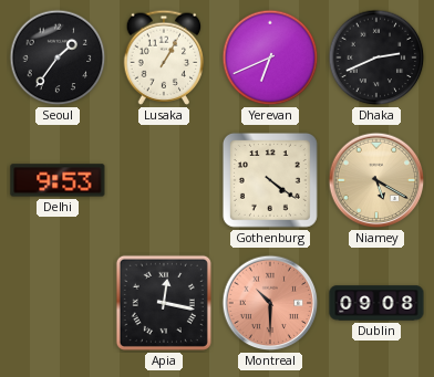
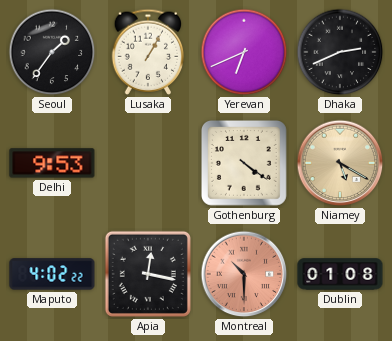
Maputo: none -> 4:02
Dublin: 09:08 -> 01:08
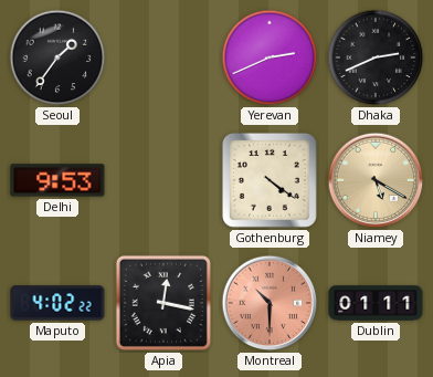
Lusaka: 1:05 -> none
Yerevan: 6:41 -> 2:41
Dublin: 01:08 -> 01:11
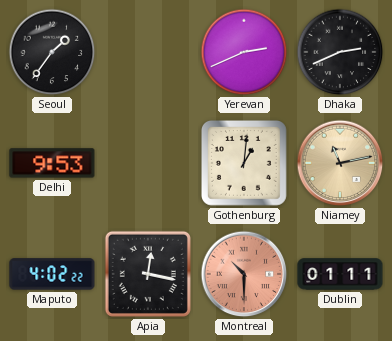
Gothenburg: 4:21 -> 1:01
Niamey: 5:20 -> 11:13
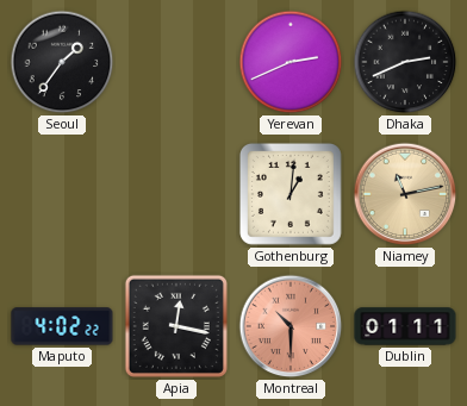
Delhi: 9:53 -> none
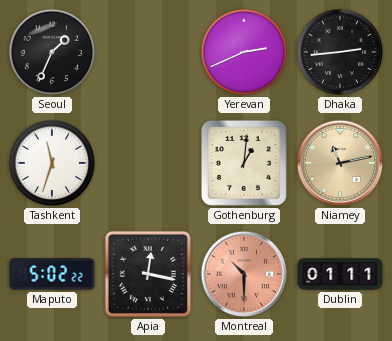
Seoul: 1:36 -> 1:34
Dhaka: 2:41 -> 2:44
Tashkent: none -> 11:33
Maputo: 4:02 -> 5:02
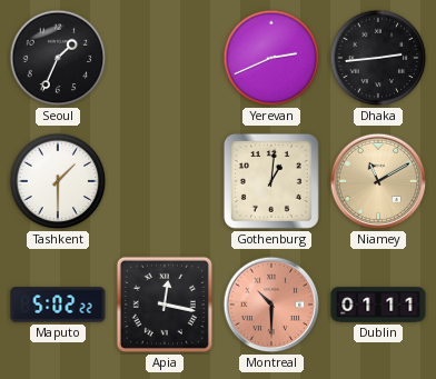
Tashkent: 11:33 -> 1:30
Niamey: 11:13 -> 11:10
